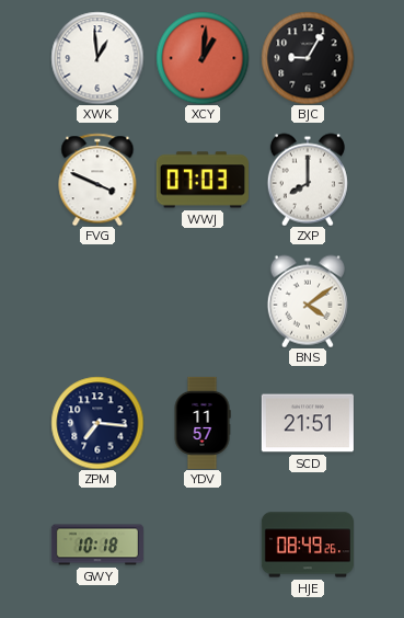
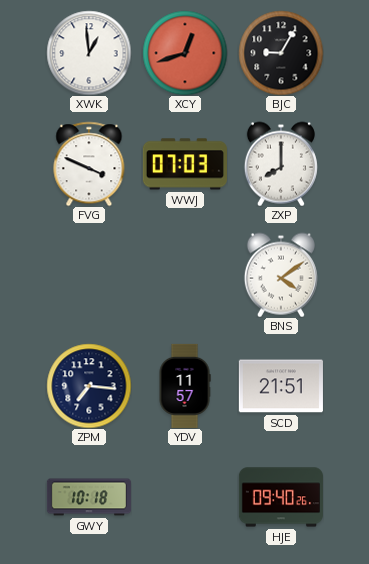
XCY: 1:01 -> 12:42
HJE: 08:49 -> 09:40
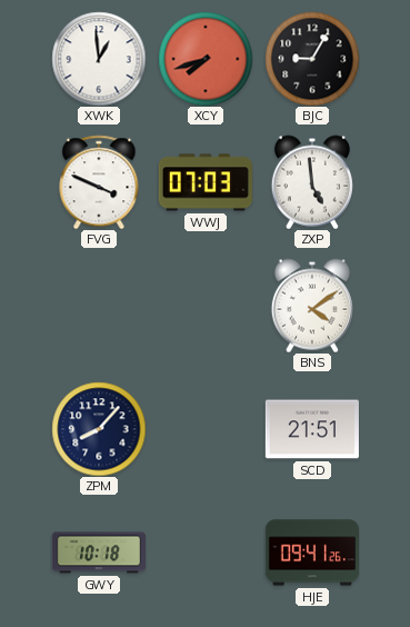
XCY: 12:42 -> 7:42
ZXP: 8:00 -> 4:59
ZPM: 7:16 -> 8:07
YDV: 11:57 -> none
HJE: 09:40 -> 09:41
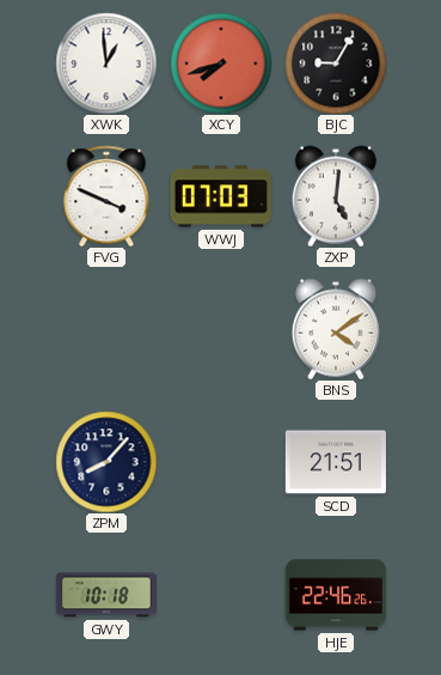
ZXP: 4:59 -> 5:01
HJE: 09:41 -> 22:46
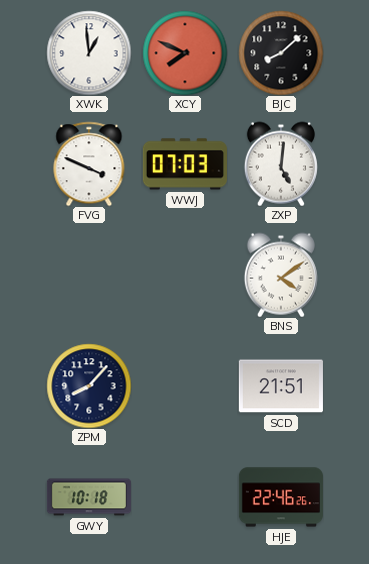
XCY: 7:42 -> 7:49
BJC: 9:05 -> 8:08
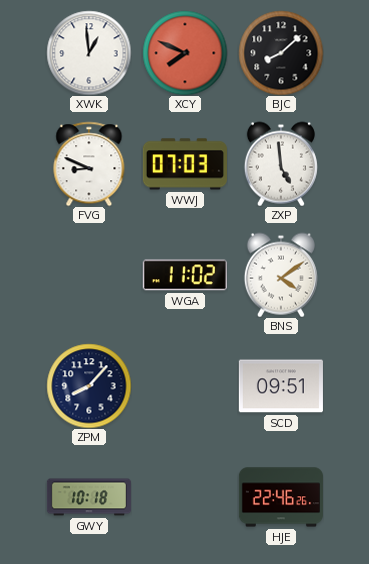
FVG: 3:49 -> 8:49
ZXP: 5:01 -> 4:59
WGA: none -> 11:02
SCD: 21:51 -> 09:51
